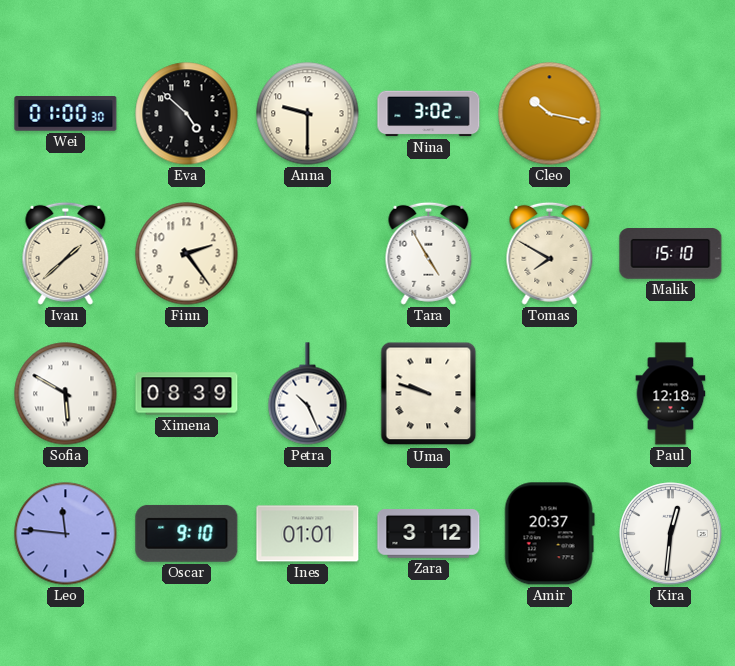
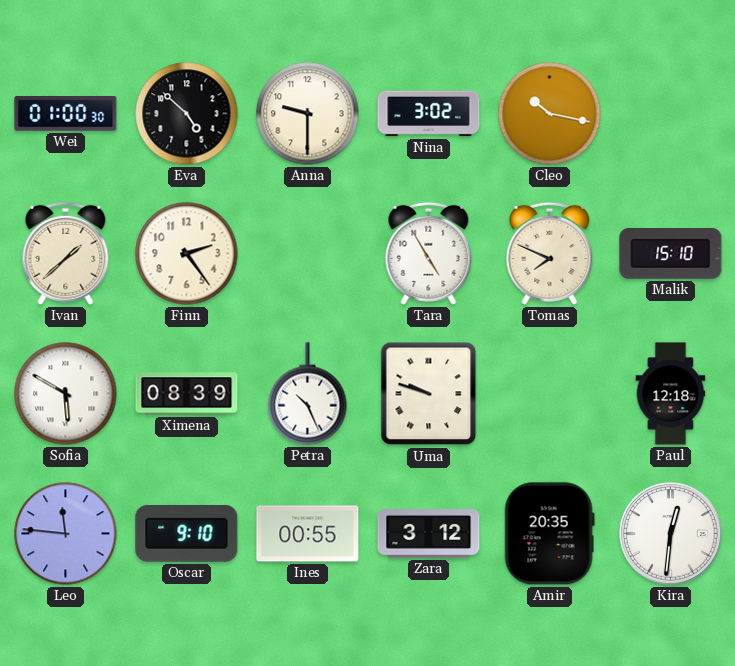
Tomas: 7:50 -> 7:49
Ines: 01:01 -> 00:55
Amir: 20:37 -> 20:35
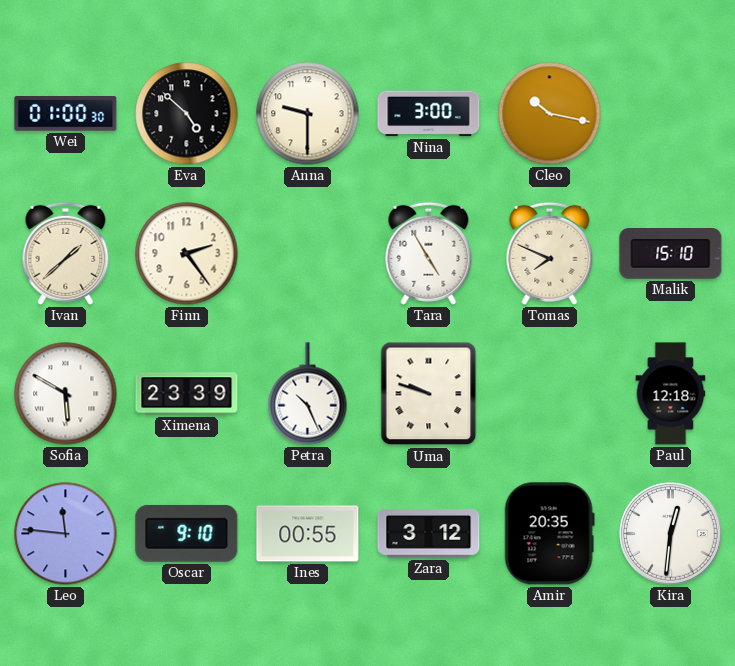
Nina: 3:02 -> 3:00
Ximena: 08:39 -> 23:39
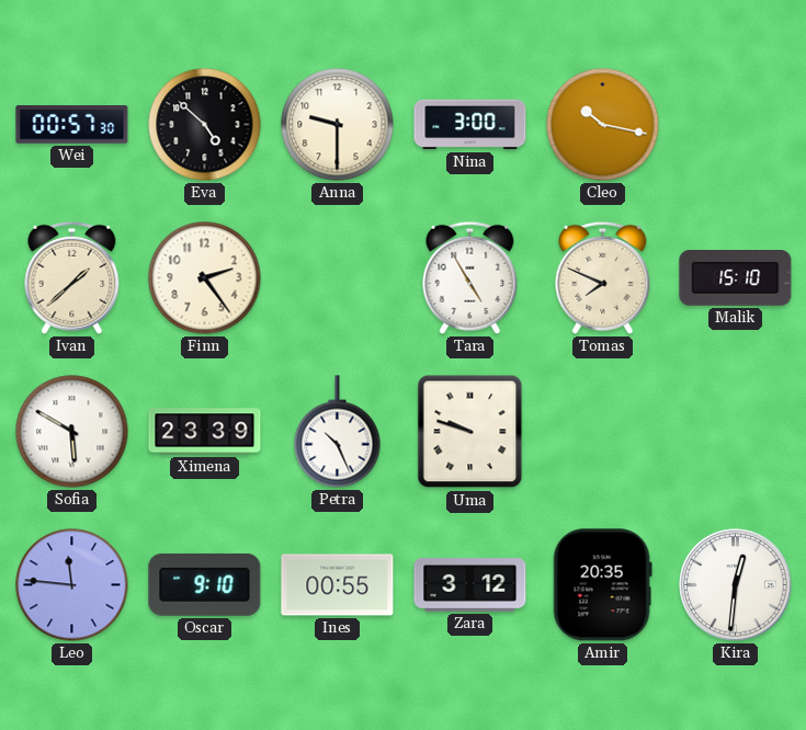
Wei: 01:00 -> 00:57
Paul: 12:18 -> none
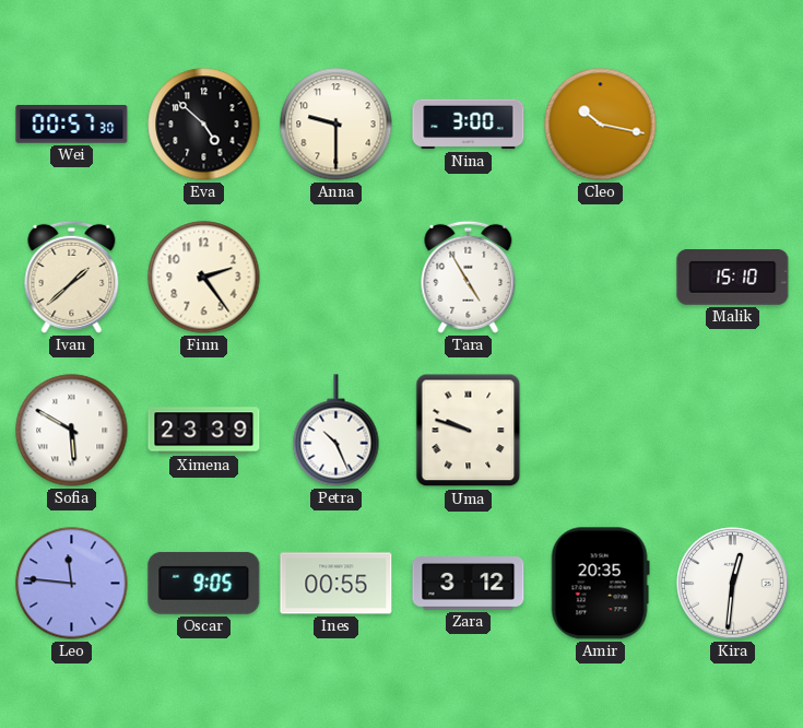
Tomas: 7:49 -> none
Oscar: 9:10 -> 9:05
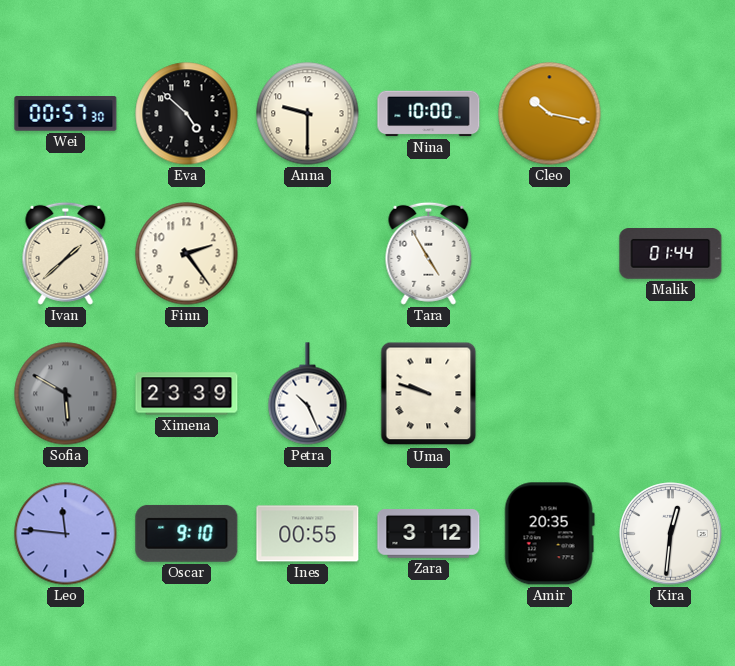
Nina: 3:00 -> 10:00
Malik: 15:10 -> 01:44
Sofia dial: white -> grey
Oscar: 9:05 -> 9:10
